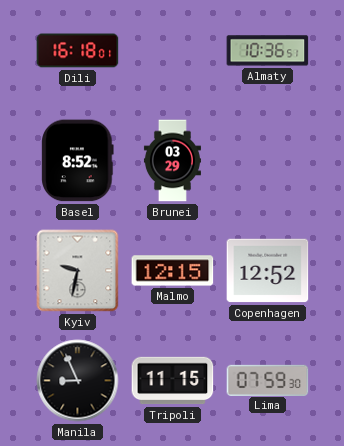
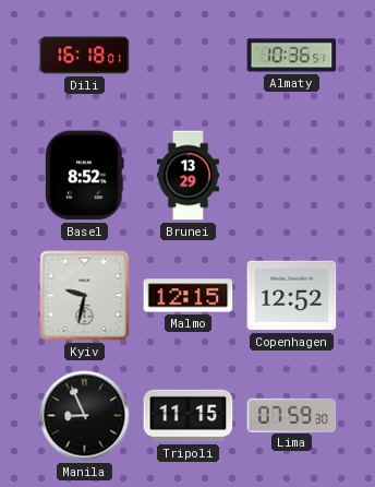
Brunei: 03:29 -> 13:29
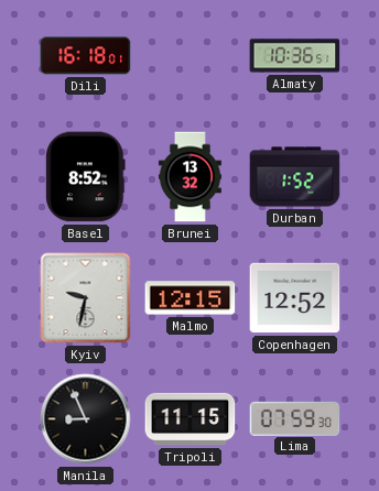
Brunei: 13:29 -> 13:32
Durban: none -> 1:52
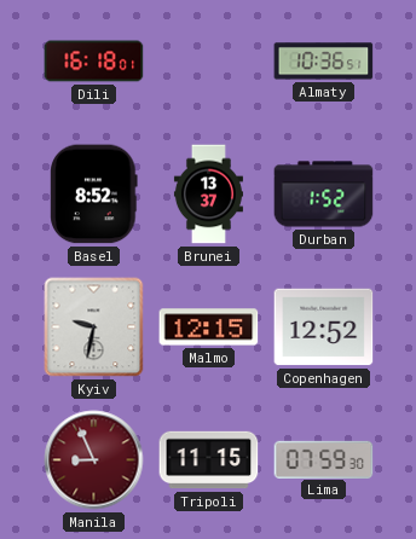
Brunei: 13:32 -> 13:37
Manila dial: black -> burgundy
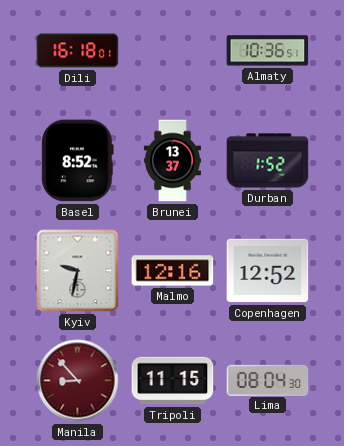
Malmo: 12:15 -> 12:16
Manila: 8:56 -> 8:53
Lima: 07:59 -> 08:04
